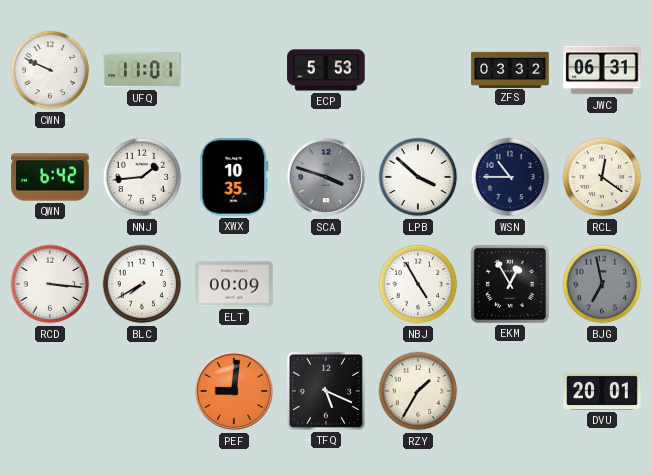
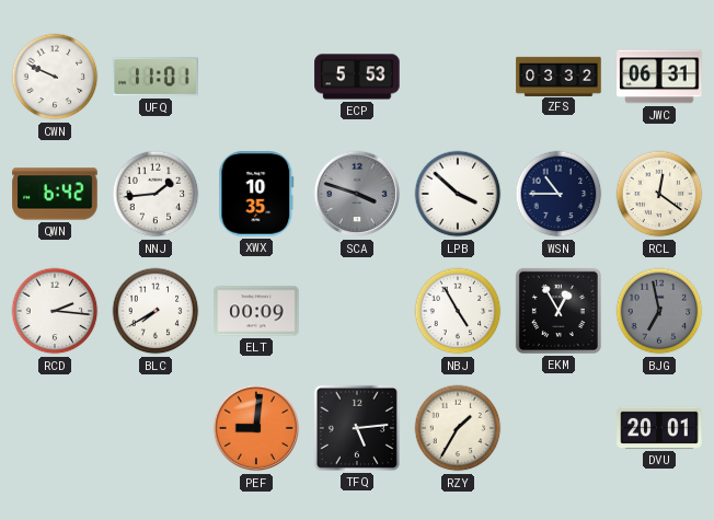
RCD: 3:16 -> 2:16
TFQ: 5:19 -> 5:14
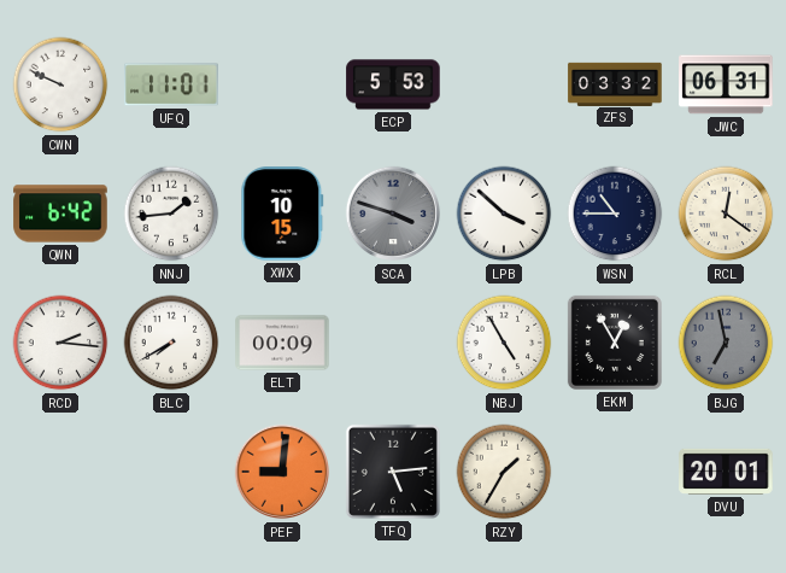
XWX: 10:35 -> 10:15
